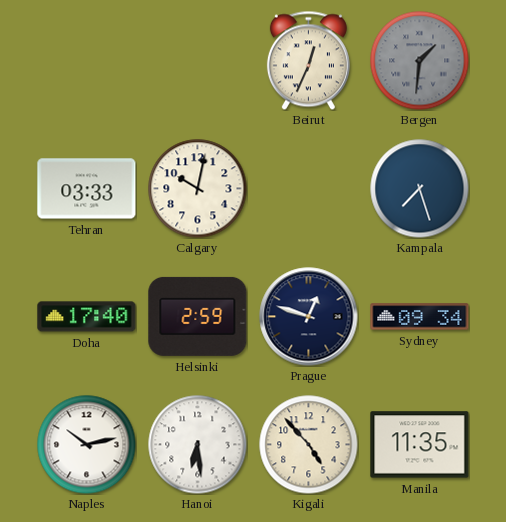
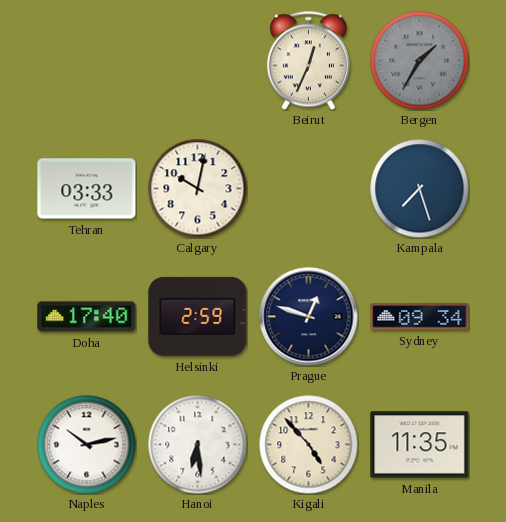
Bergen: 1:31 -> 1:35
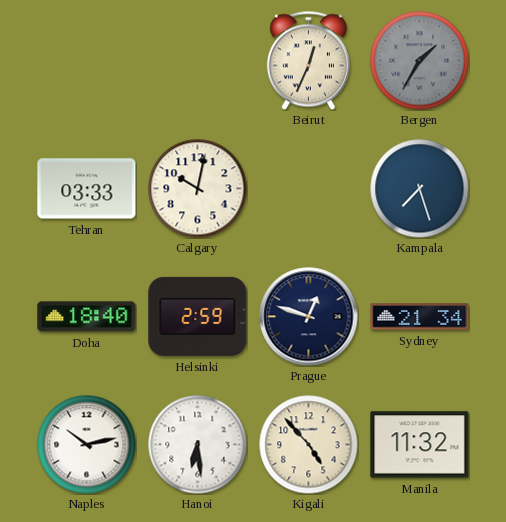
Doha: 17:40 -> 18:40
Sydney: 09:34 -> 21:34
Manila: 11:35 -> 11:32
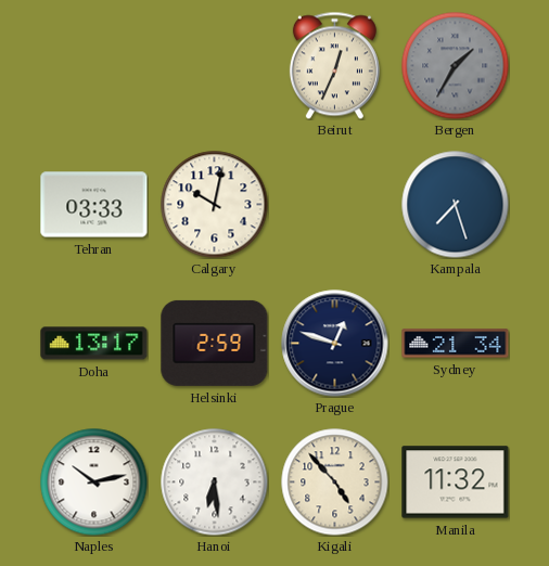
Doha: 18:40 -> 13:17
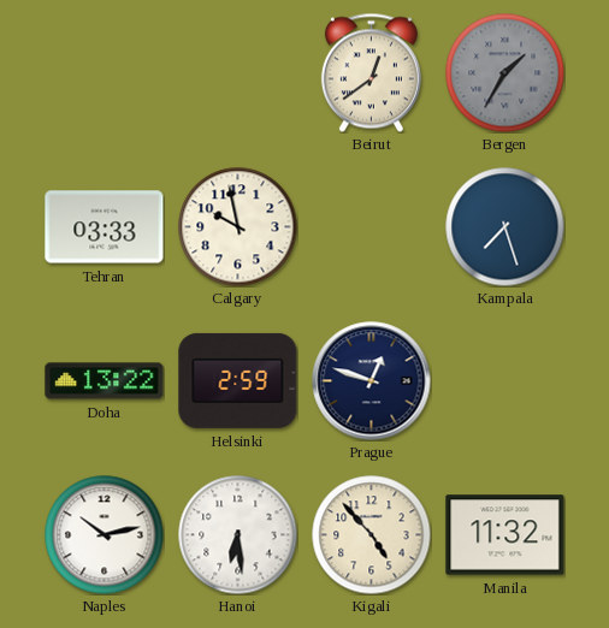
Beirut: 12:34 -> 12:39
Calgary: 10:02 -> 9:58
Doha: 13:17 -> 13:22
Sydney: 21:34 -> none
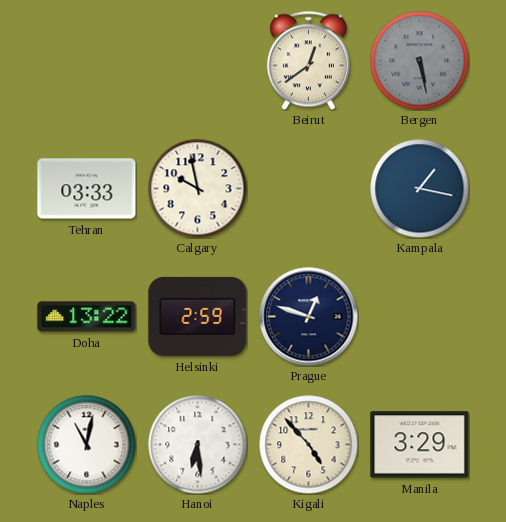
Bergen: 1:35 -> 5:28
Kampala: 7:27 -> 1:17
Naples: 10:13 -> 11:02
Manila: 11:32 -> 3:29
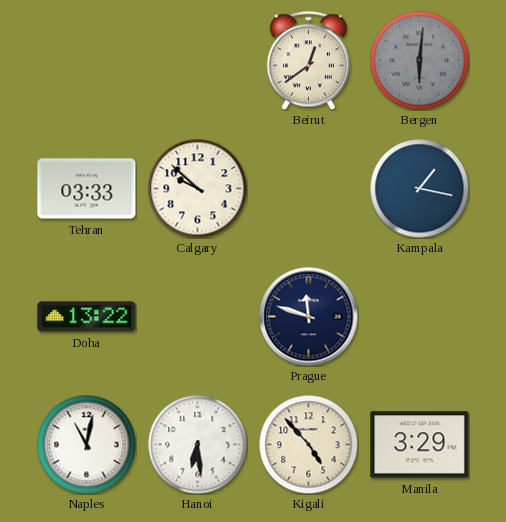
Bergen: 5:28 -> 6:01
Calgary: 9:58 -> 9:52
Helsinki: 2:59 -> none
Prague: 12:48 -> 11:48
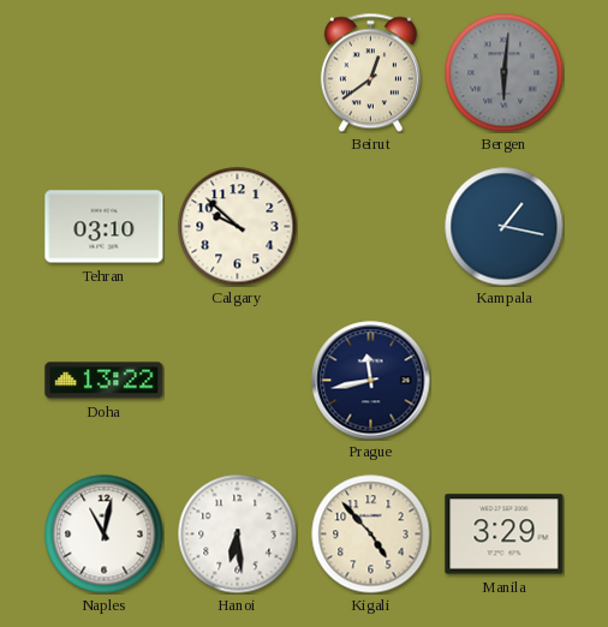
Tehran: 03:33 -> 03:10
Prague: 11:48 -> 11:43
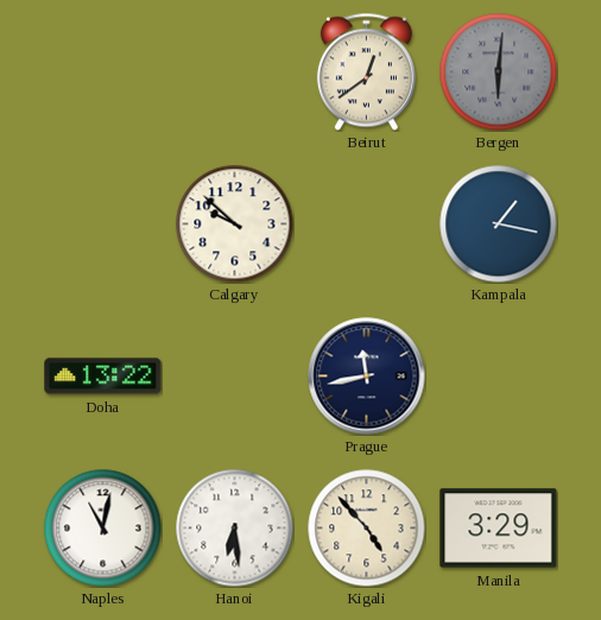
Tehran: 03:10 -> none
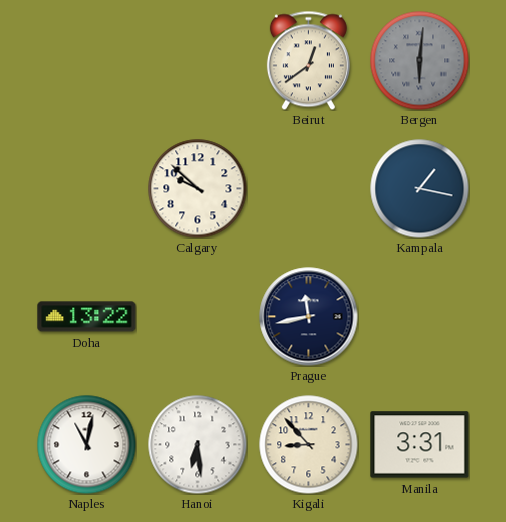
Kigali: 4:53 -> 8:53
Manila: 3:29 -> 3:31
